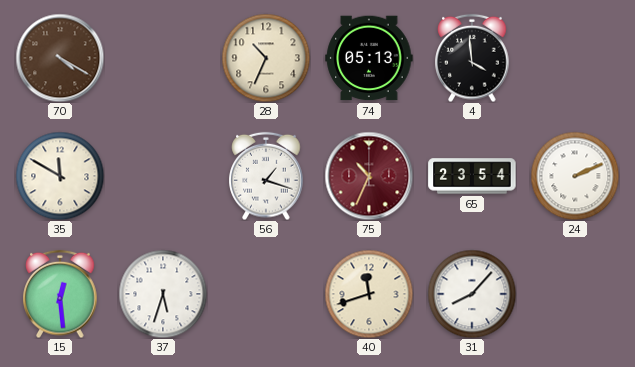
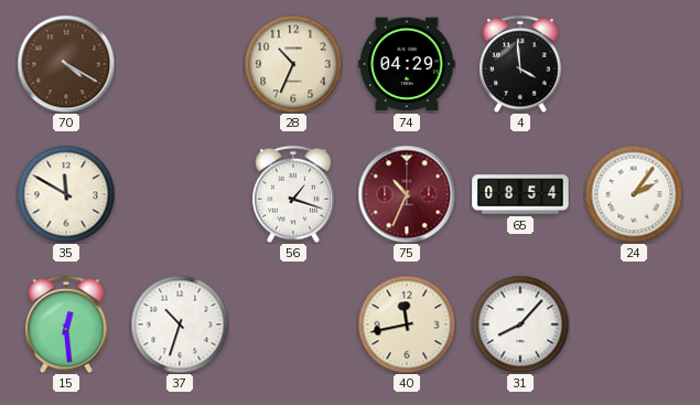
74: 05:13 -> 04:29
65: 23:54 -> 08:54
24: 2:11 -> 2:06
37: 5:33 -> 10:33
40: 11:42 -> 11:43
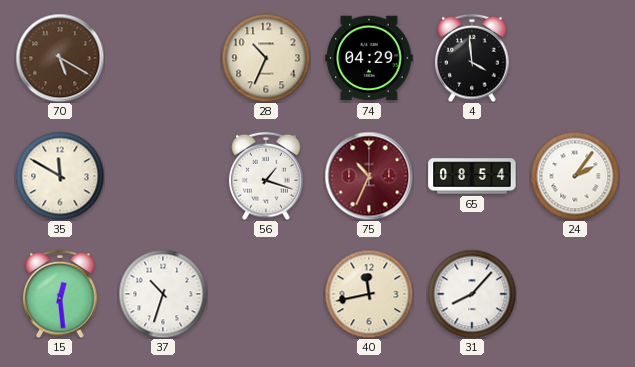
70: 4:20 -> 5:20
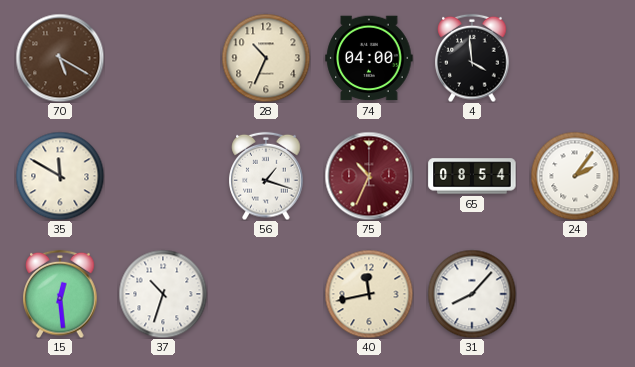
74: 04:29 -> 04:00
